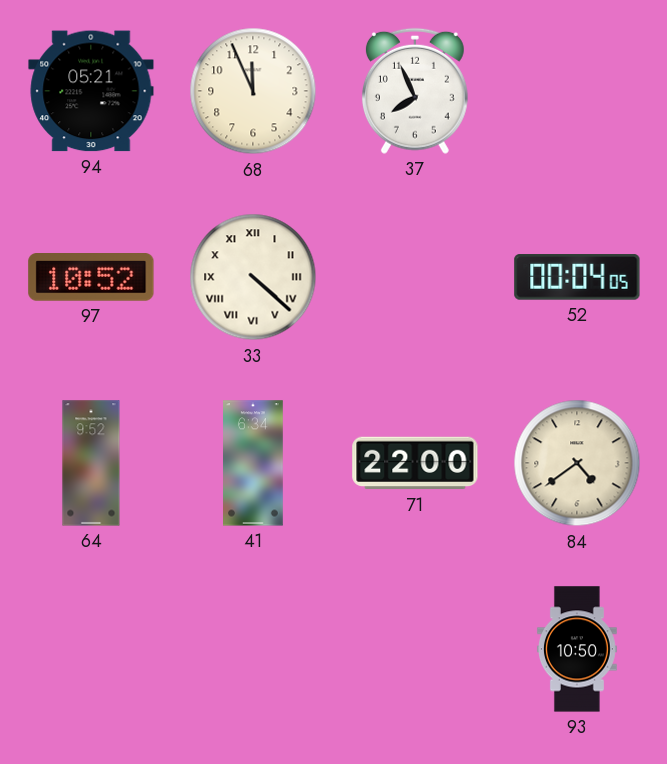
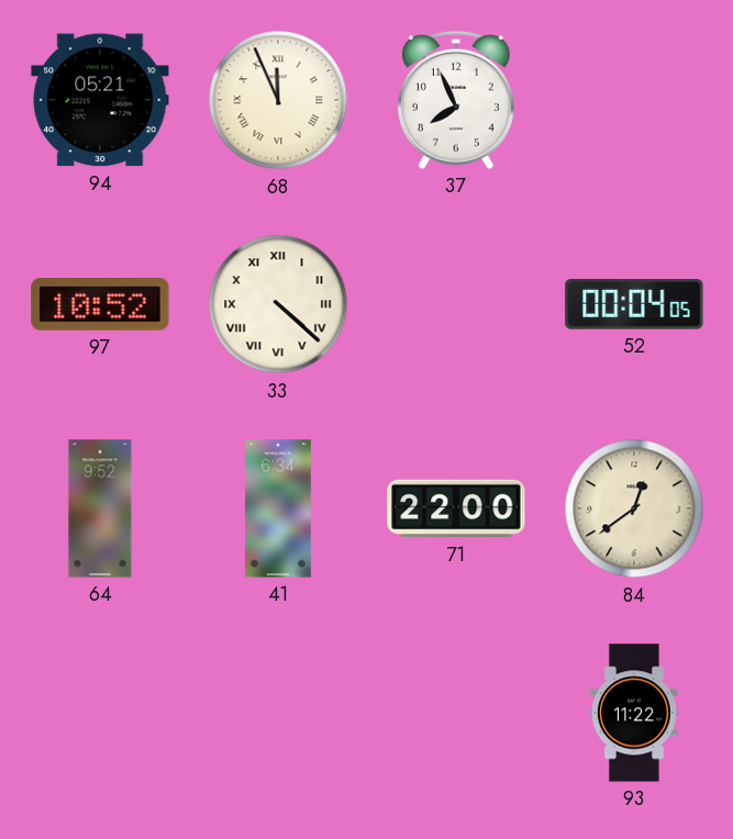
68 numerals: Arabic -> Roman
84: 4:39 -> 12:39
93: 10:50 -> 11:22
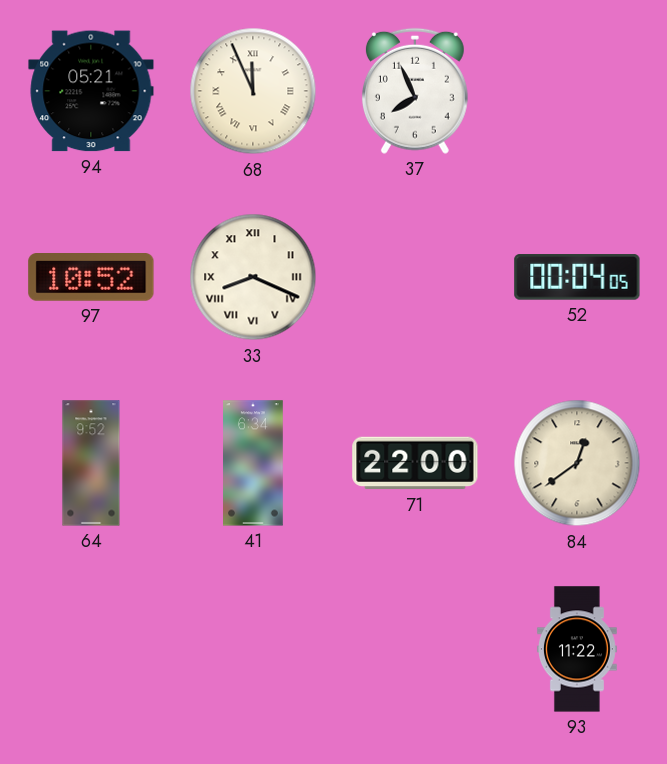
33: 4:22 -> 8:19
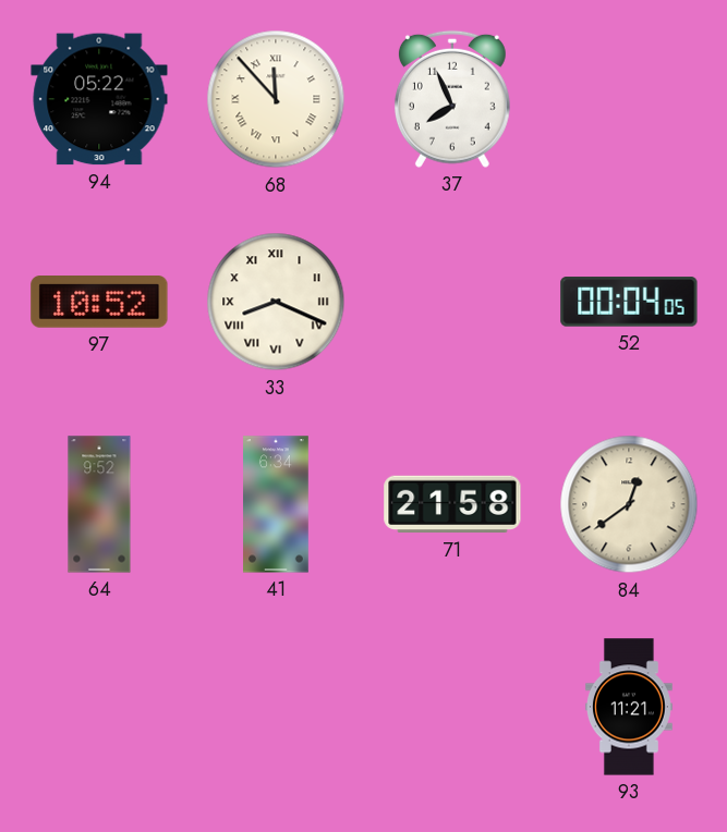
94: 05:21 -> 05:22
68: 11:56 -> 11:53
71: 22:00 -> 21:58
93: 11:22 -> 11:21
